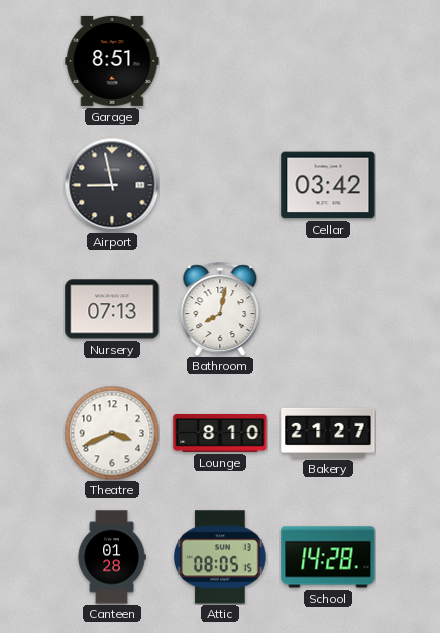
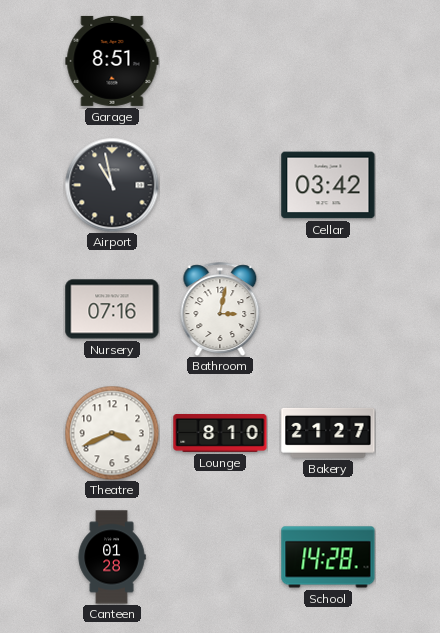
Airport: 8:58 -> 10:58
Nursery: 07:13 -> 07:16
Bathroom: 8:02 -> 3:02
Attic: 08:05 -> none
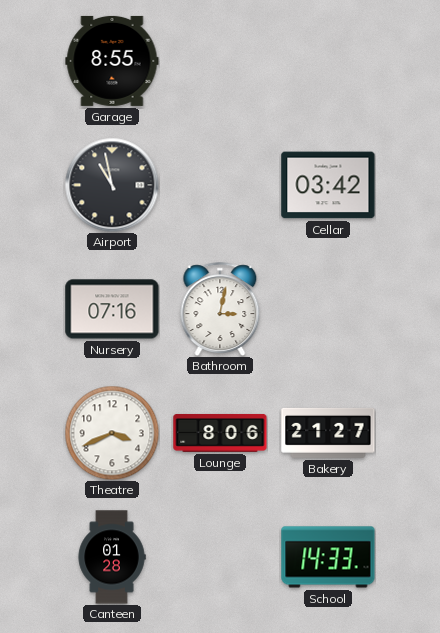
Garage: 8:51 -> 8:55
Lounge: 8:10 -> 8:06
School: 14:28 -> 14:33
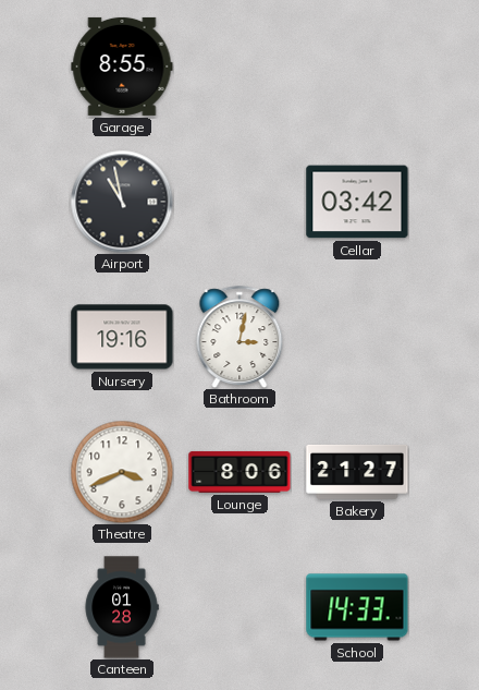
Nursery: 07:16 -> 19:16
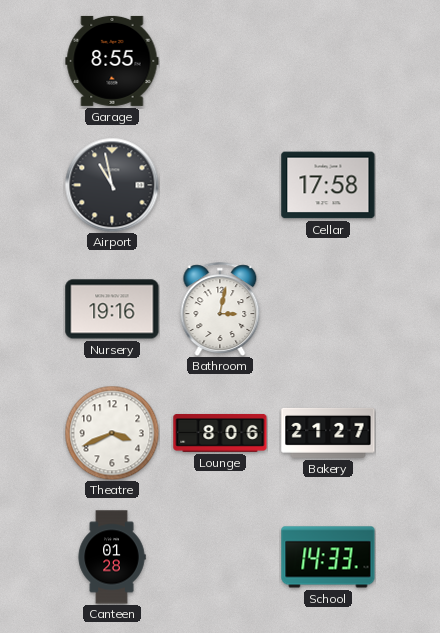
Cellar: 03:42 -> 17:58
